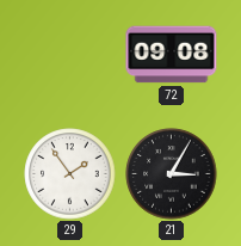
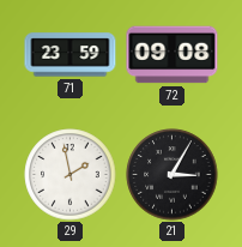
71: none -> 23:59
29: 1:54 -> 1:58
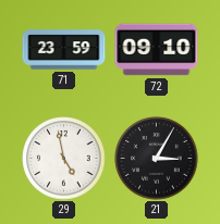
72: 09:08 -> 09:10
29: 1:58 -> 4:58
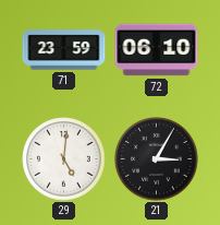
72: 09:10 -> 06:10
29: 4:58 -> 5:01
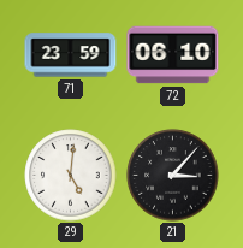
21: 3:05 -> 3:07
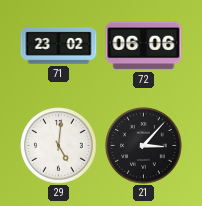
71: 23:59 -> 23:02
72: 06:10 -> 06:06
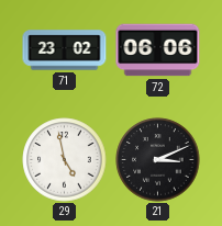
29: 5:01 -> 4:58
21: 3:07 -> 3:11
